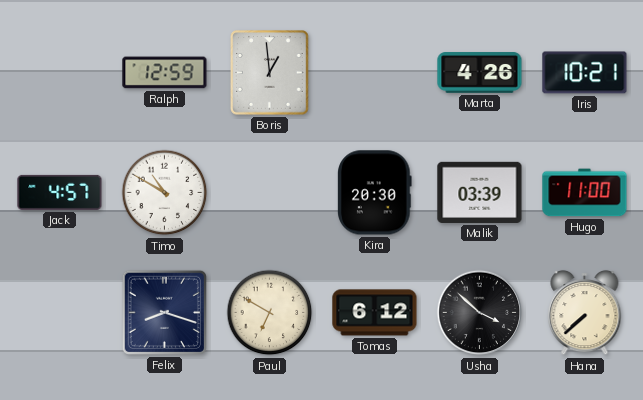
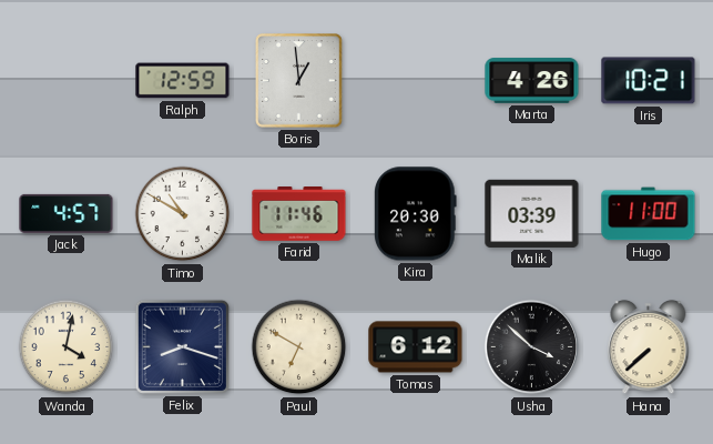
Farid: none -> 11:46
Wanda: none -> 4:02
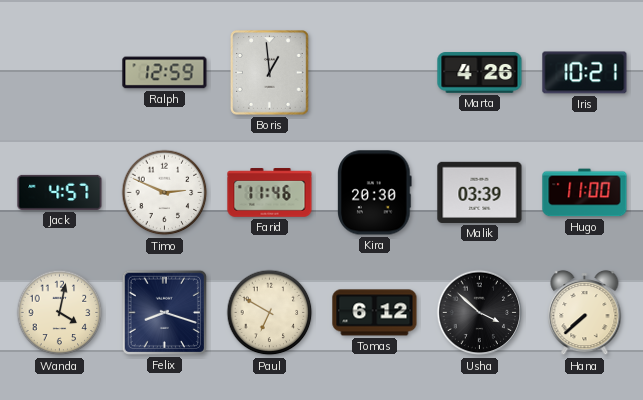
Timo: 10:50 -> 2:49
